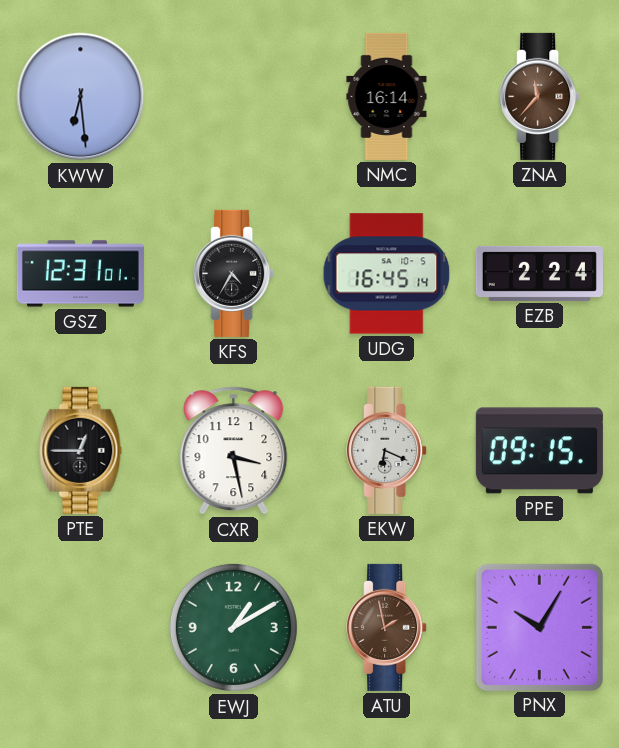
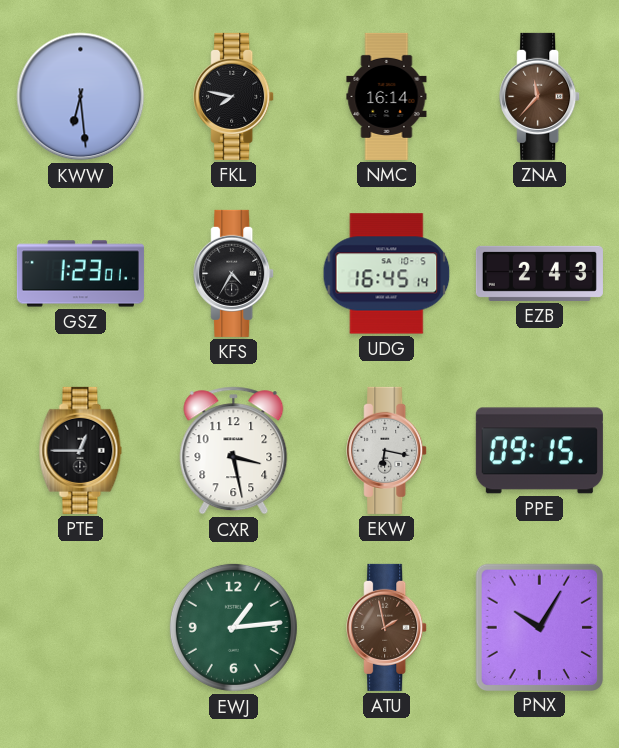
FKL: none -> 7:47
GSZ: 12:31 -> 1:23
EZB: 2:24 -> 2:43
EKW: 6:19 -> 6:17
EWJ: 1:10 -> 1:14
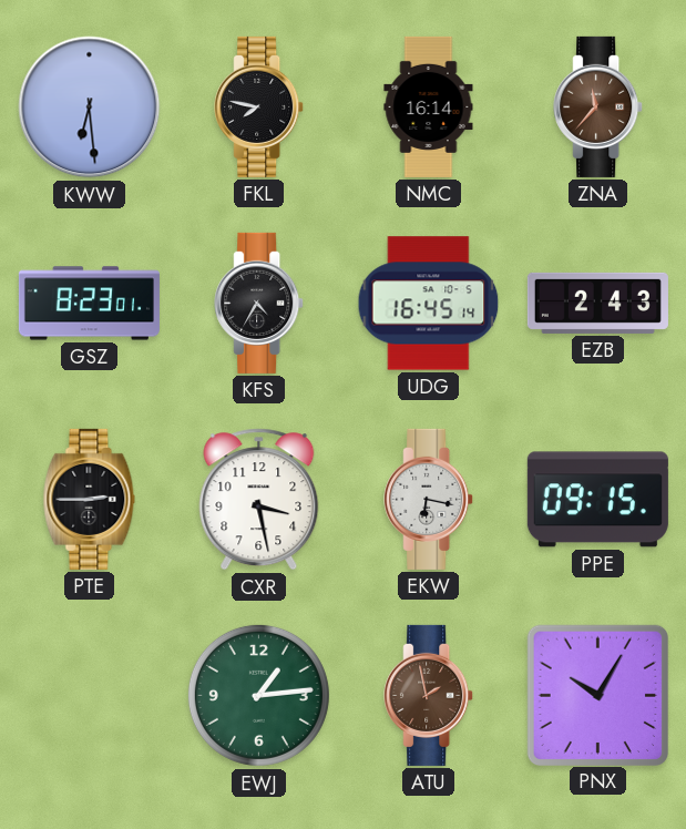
GSZ: 1:23 -> 8:23
PTE: 12:45 -> 2:45
